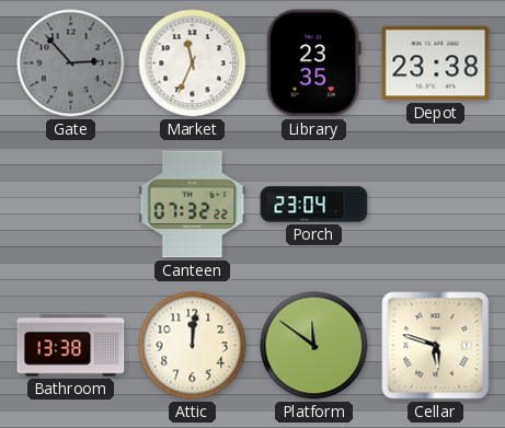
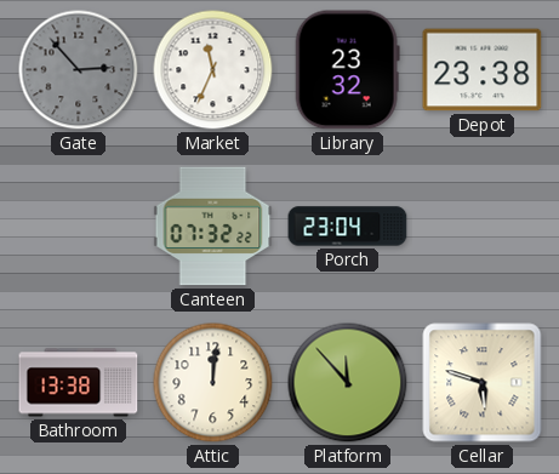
Library: 23:35 -> 23:32
Platform: 11:51 -> 11:53
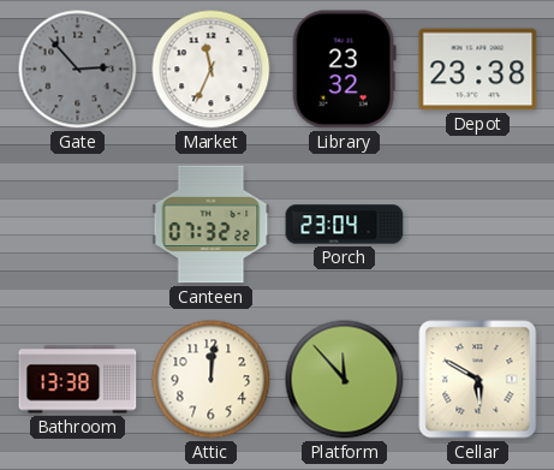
Cellar: 5:48 -> 5:50
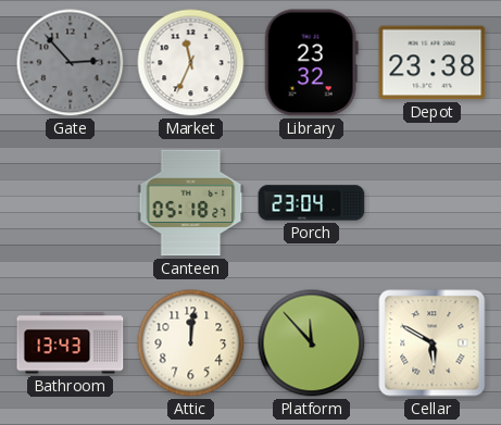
Canteen: 07:32 -> 05:18
Bathroom: 13:38 -> 13:43
